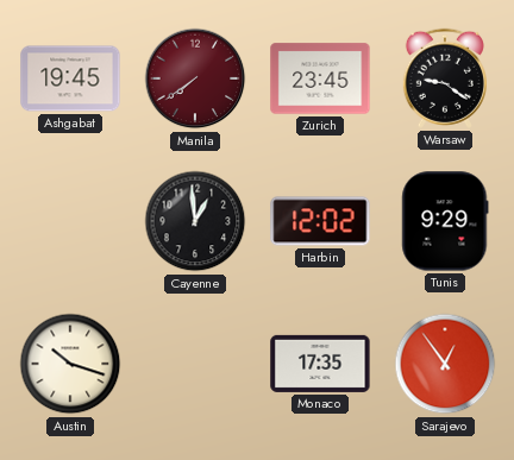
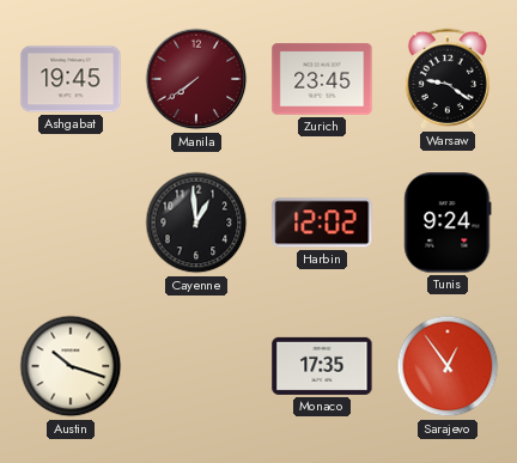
Tunis: 9:29 -> 9:24
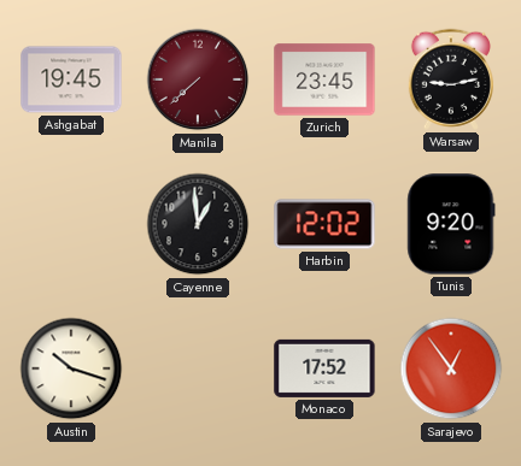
Manila: 7:39 -> 7:38
Warsaw: 9:21 -> 9:13
Tunis: 9:24 -> 9:20
Monaco: 17:35 -> 17:52
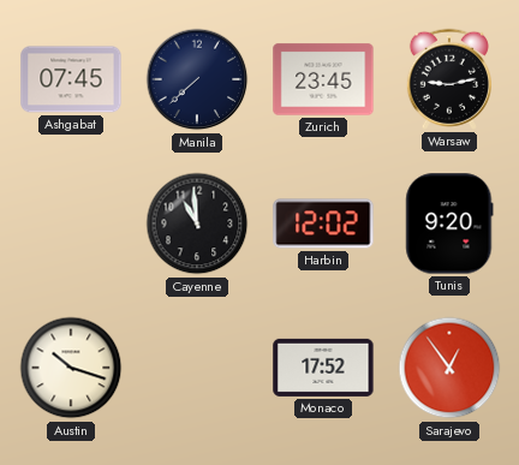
Ashgabat: 19:45 -> 07:45
Manila dial: burgundy -> navy
Cayenne: 12:59 -> 10:59
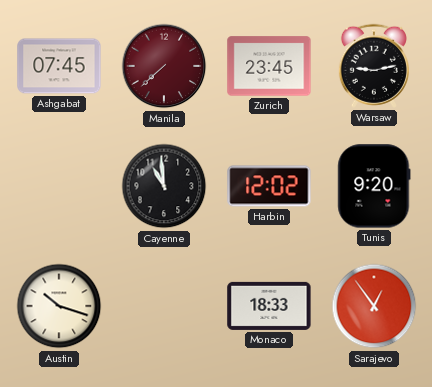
Manila dial: navy -> burgundy
Monaco: 17:52 -> 18:33
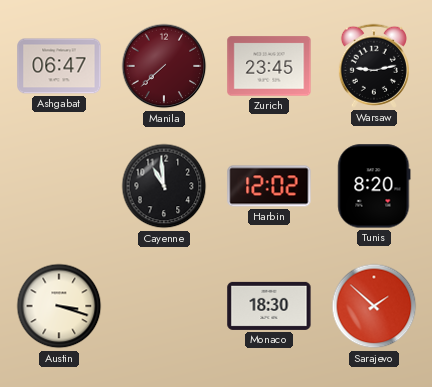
Ashgabat: 07:45 -> 06:47
Tunis: 9:20 -> 8:20
Austin: 10:18 -> 3:18
Monaco: 18:33 -> 18:30
Sarajevo: 12:54 -> 1:52
